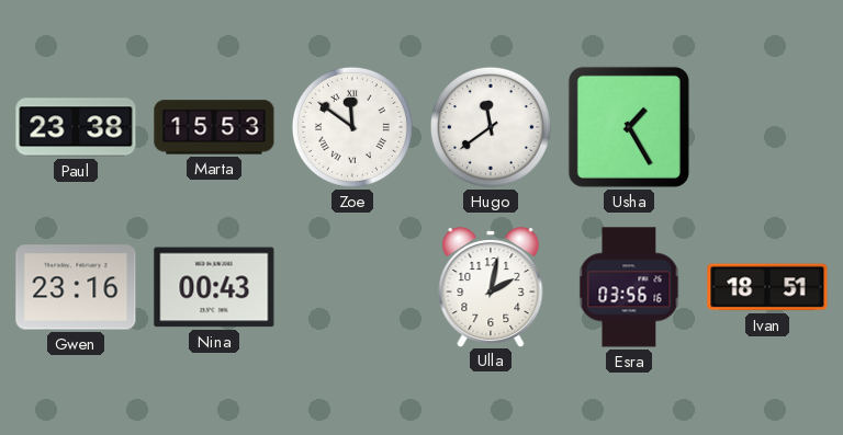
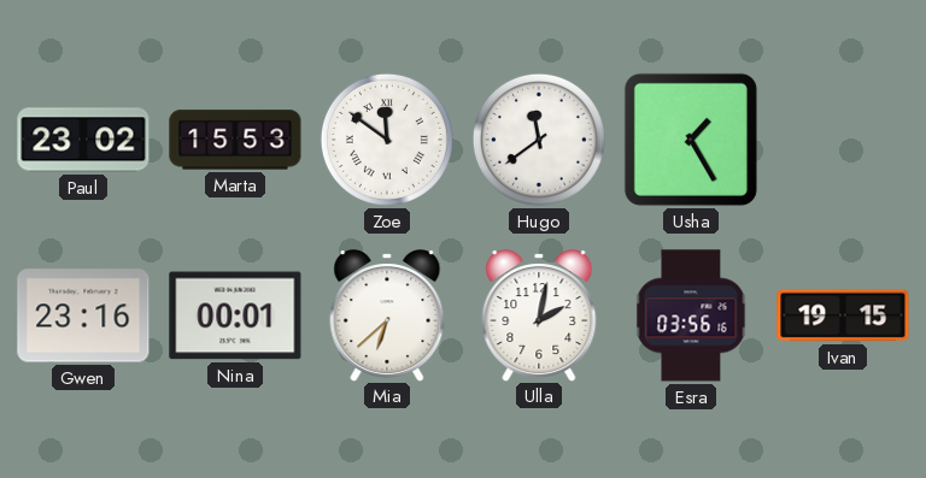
Paul: 23:38 -> 23:02
Nina: 00:43 -> 00:01
Mia: none -> 6:38
Ivan: 18:51 -> 19:15
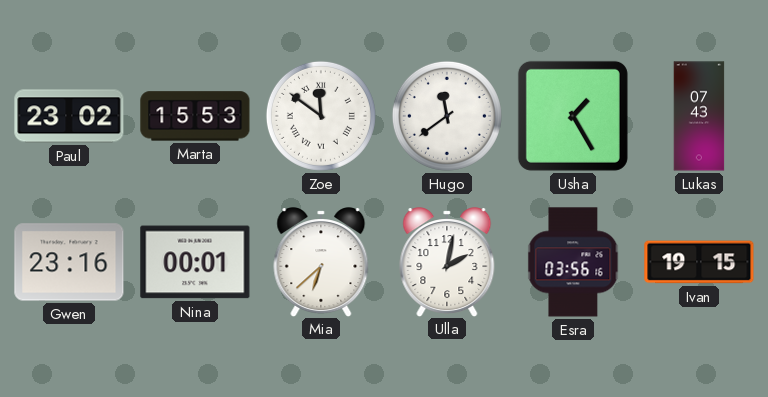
Lukas: none -> 07:43
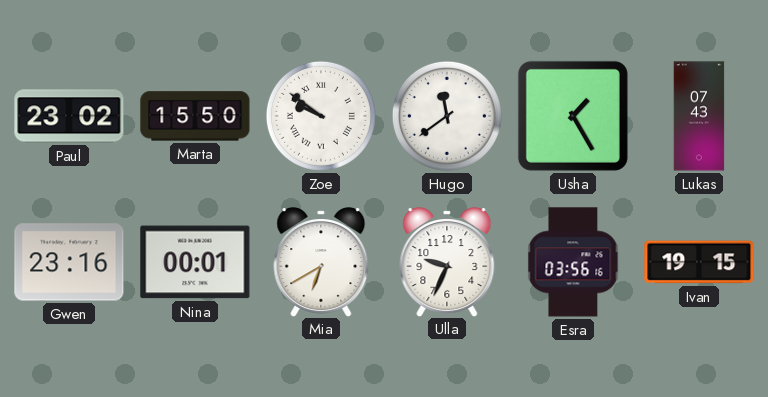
Marta: 15:53 -> 15:50
Zoe: 11:51 -> 9:51
Mia: 6:38 -> 6:40
Ulla: 2:02 -> 9:34
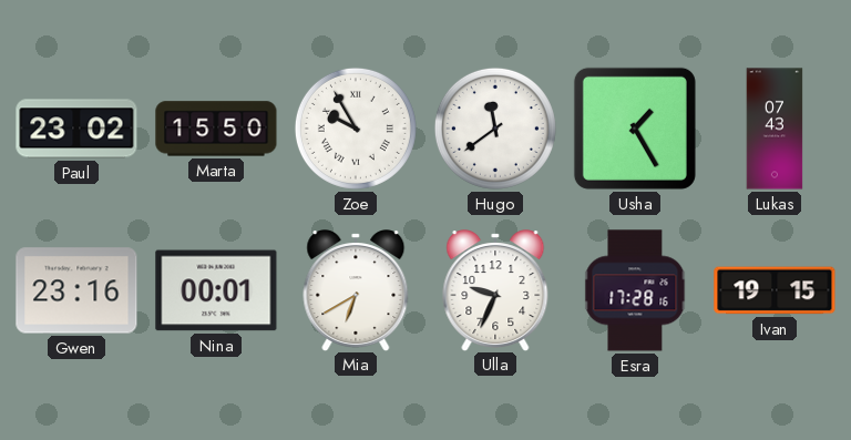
Zoe: 9:51 -> 9:55
Esra: 03:56 -> 17:28
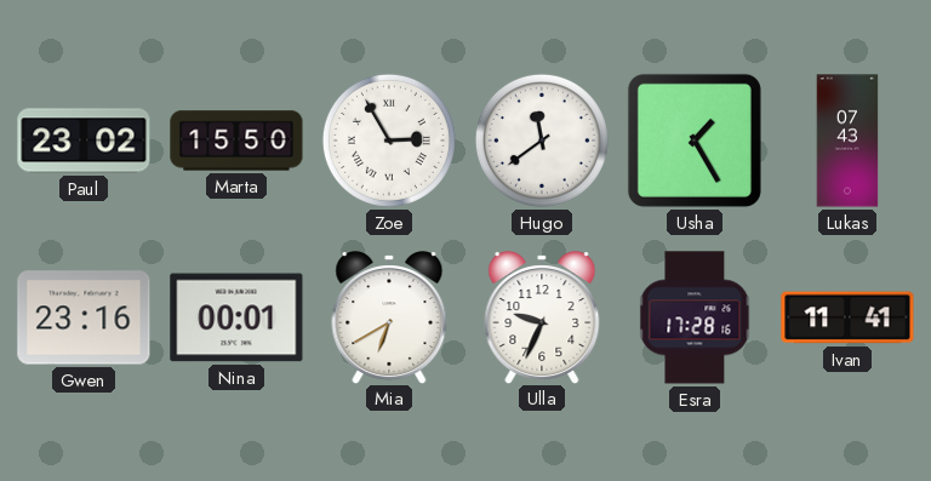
Zoe: 9:55 -> 2:55
Ivan: 19:15 -> 11:41
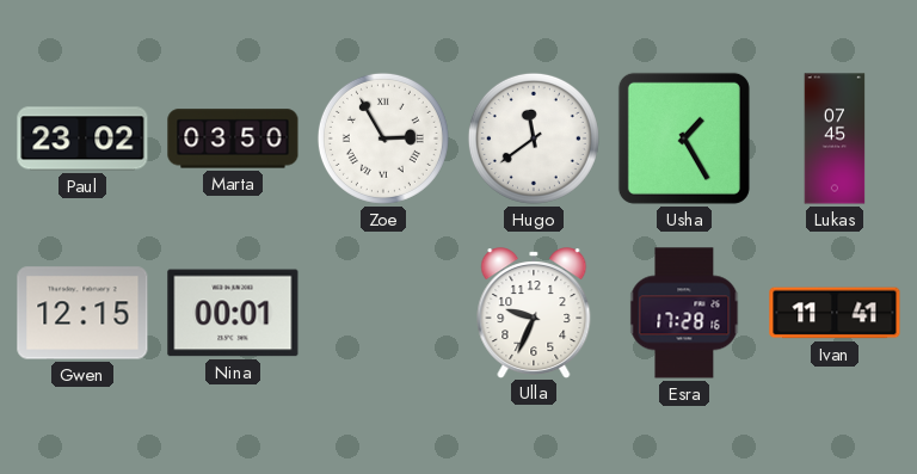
Marta: 15:50 -> 03:50
Lukas: 07:43 -> 07:45
Gwen: 23:16 -> 12:15
Mia: 6:40 -> none
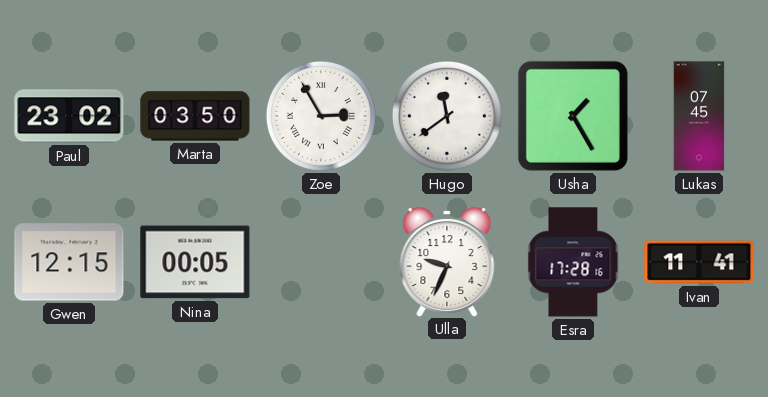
Nina: 00:01 -> 00:05
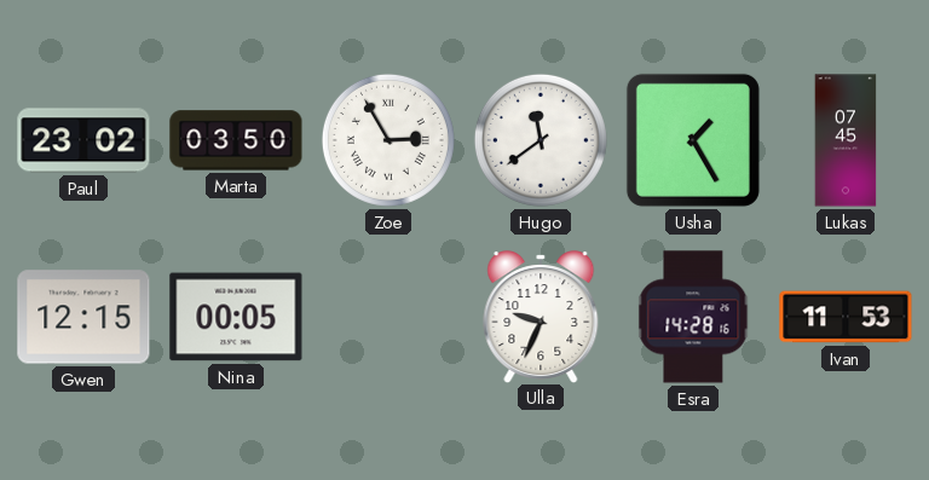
Esra: 17:28 -> 14:28
Ivan: 11:41 -> 11:53
